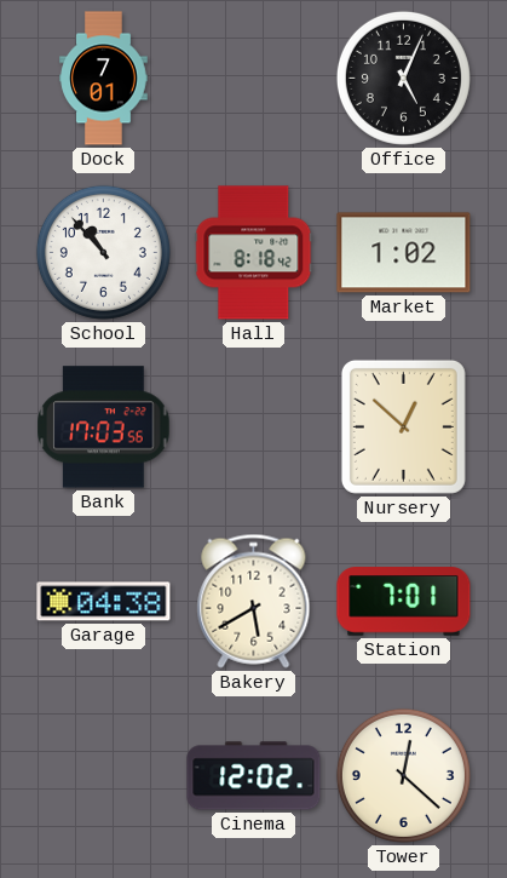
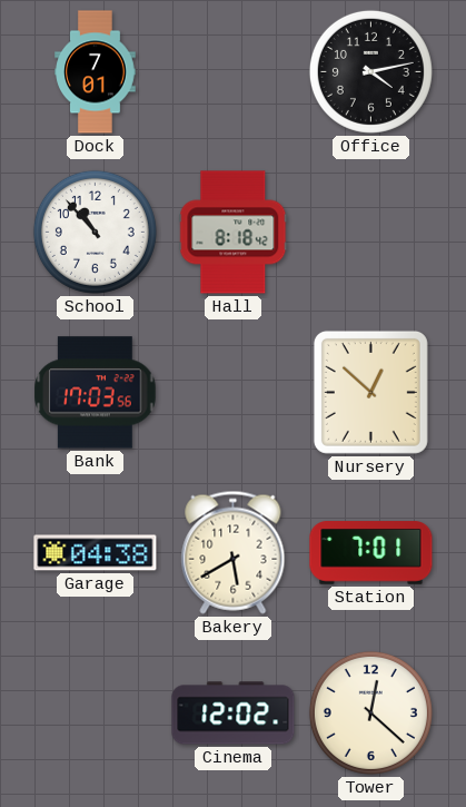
Office: 5:04 -> 4:13
Market: 1:02 -> none
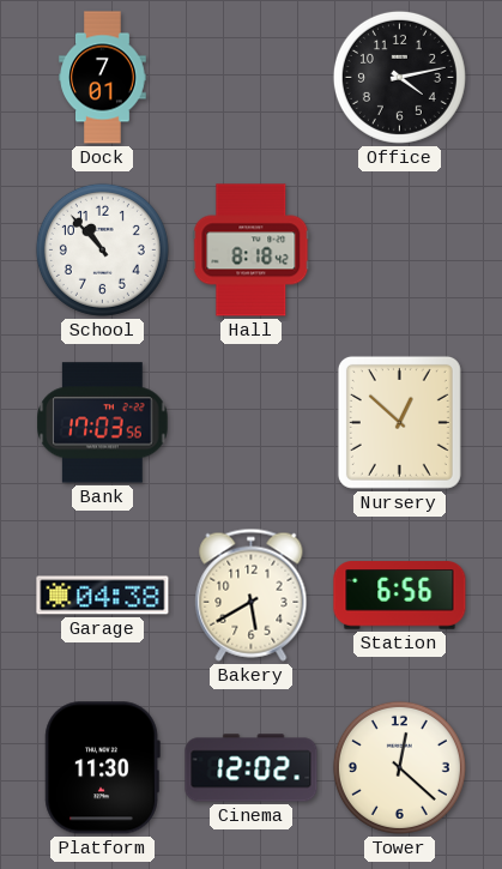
Station: 7:01 -> 6:56
Platform: none -> 11:30
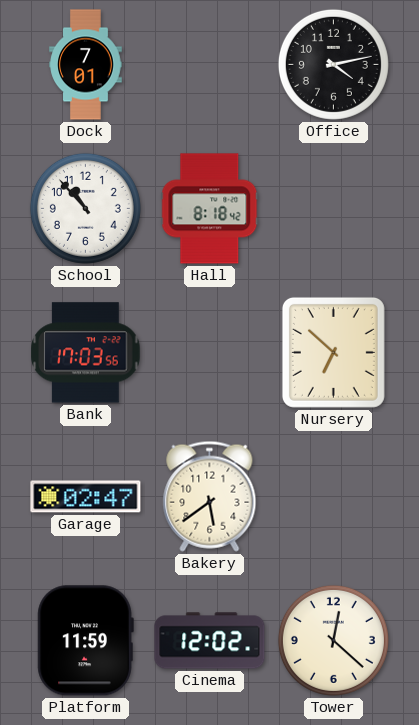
Nursery: 12:52 -> 6:52
Garage: 04:38 -> 02:47
Bakery: 5:40 -> 5:39
Station: 6:56 -> none
Platform: 11:30 -> 11:59
